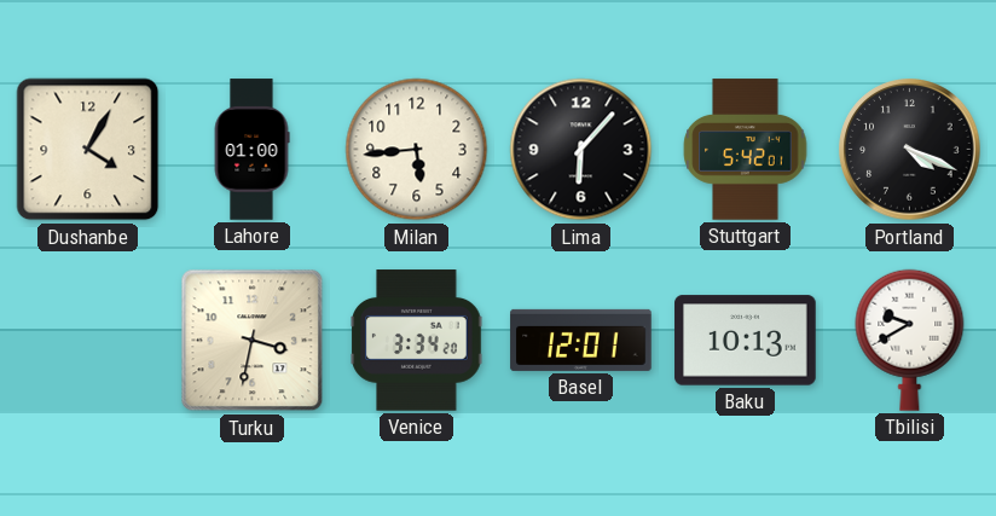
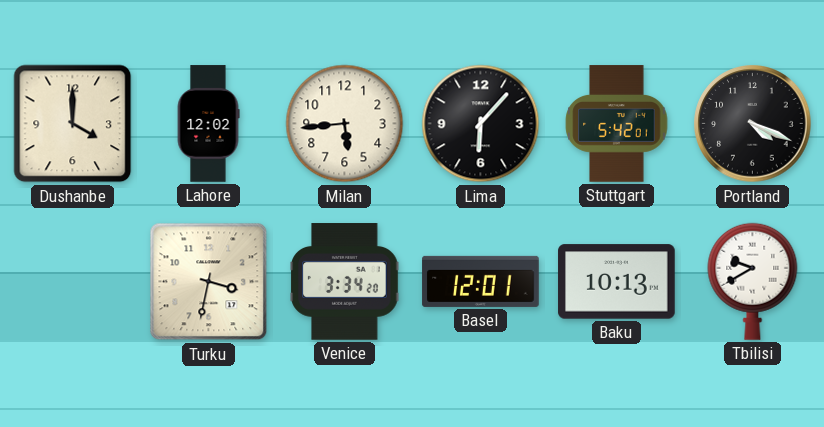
Dushanbe: 4:05 -> 4:00
Lahore: 01:00 -> 12:02
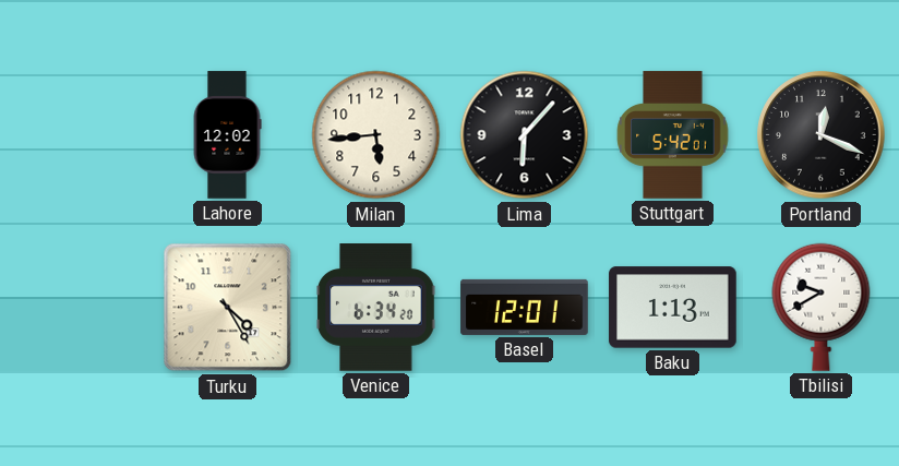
Dushanbe: 4:00 -> none
Portland: 4:19 -> 12:19
Turku: 3:32 -> 4:25
Venice: 3:34 -> 6:34
Baku: 10:13 -> 1:13
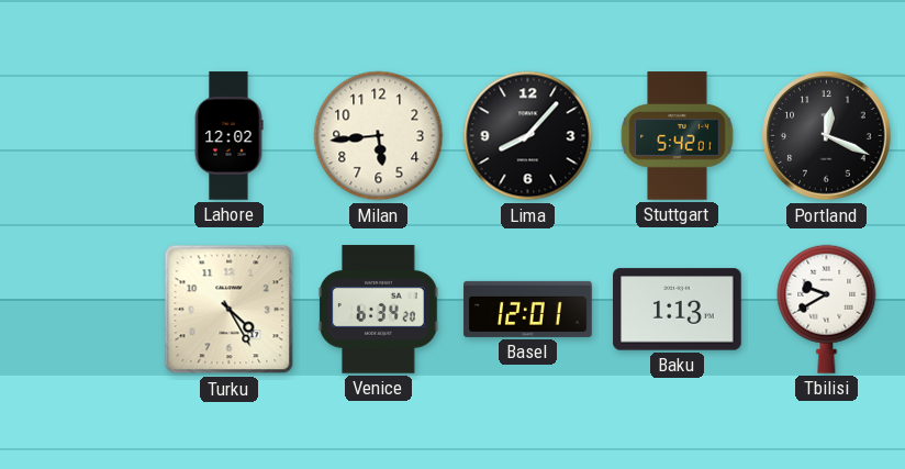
Lima: 6:07 -> 8:07
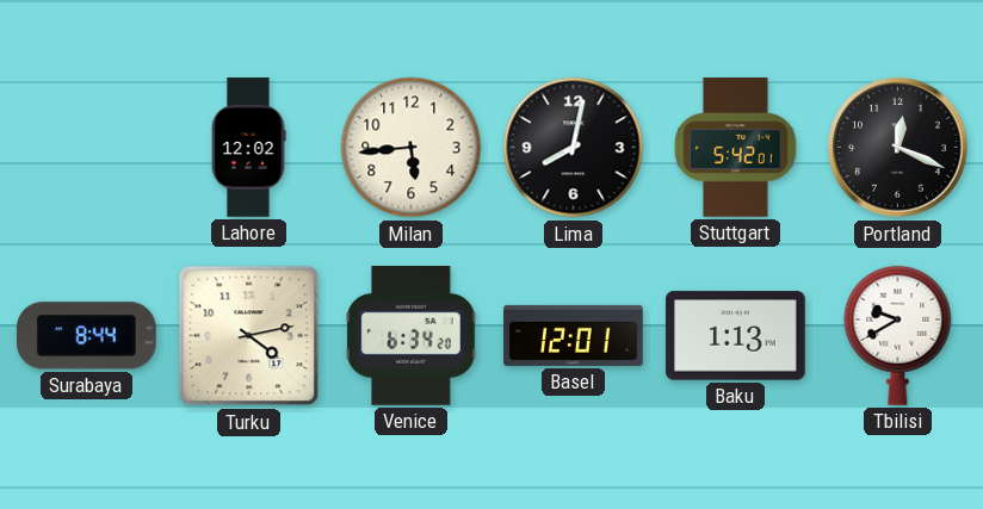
Lima: 8:07 -> 8:02
Surabaya: none -> 8:44
Turku: 4:25 -> 4:13
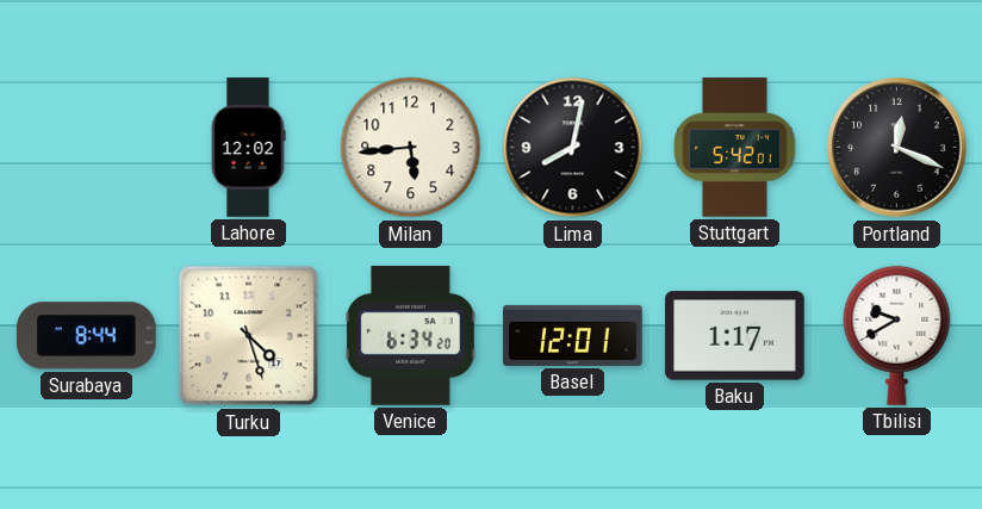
Turku: 4:13 -> 4:27
Baku: 1:13 -> 1:17
